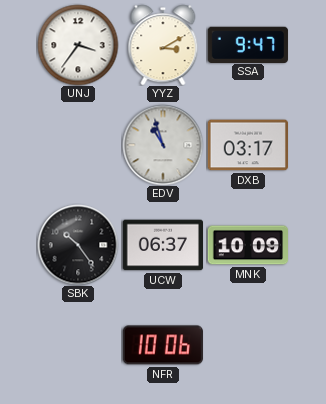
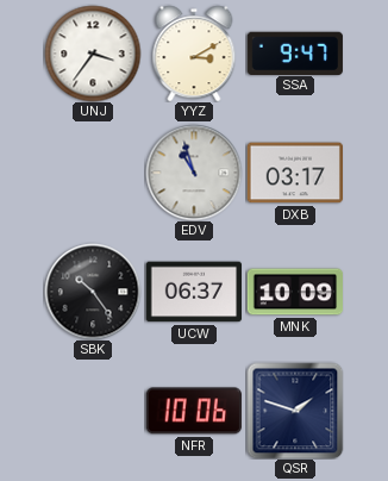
QSR: none -> 1:48
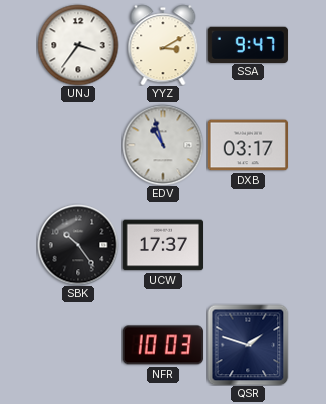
UCW: 06:37 -> 17:37
MNK: 10:09 -> none
NFR: 10:06 -> 10:03
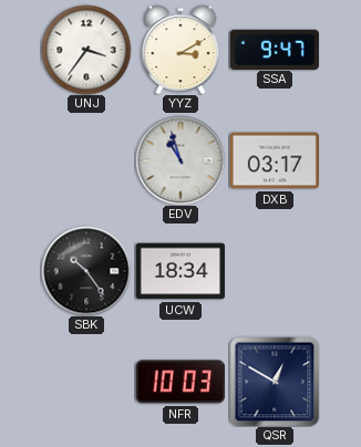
UCW: 17:37 -> 18:34
QSR: 1:48 -> 12:50
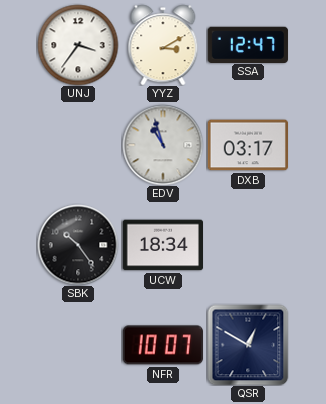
SSA: 9:47 -> 12:47
NFR: 10:03 -> 10:07
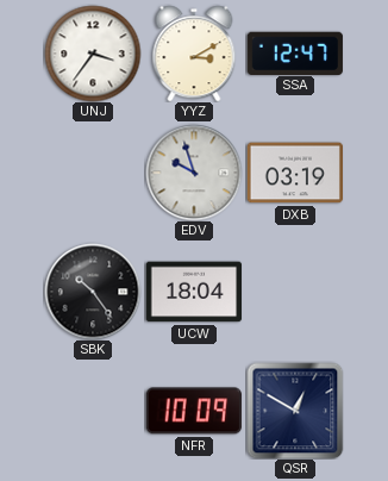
EDV: 10:57 -> 9:57
DXB: 03:17 -> 03:19
UCW: 18:34 -> 18:04
NFR: 10:07 -> 10:09
